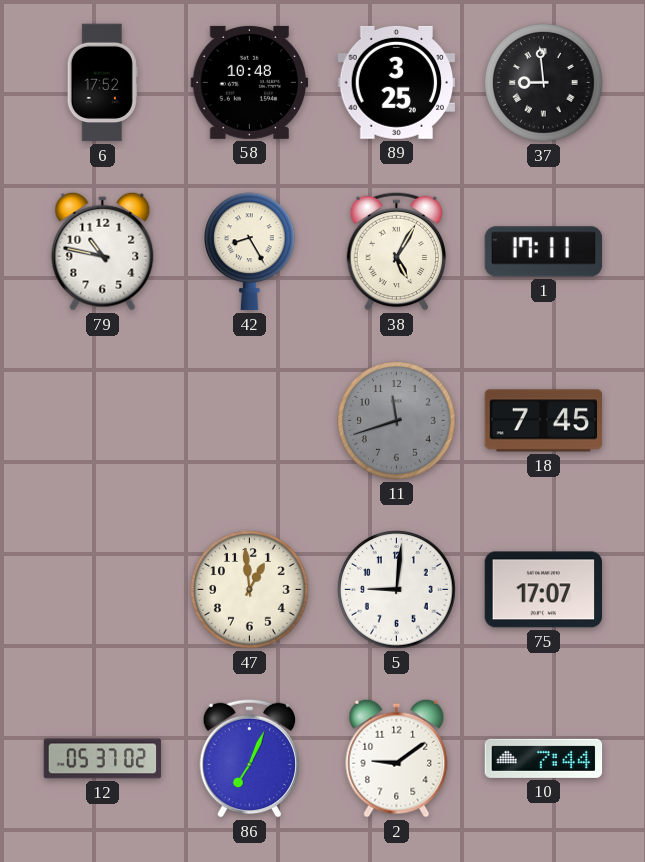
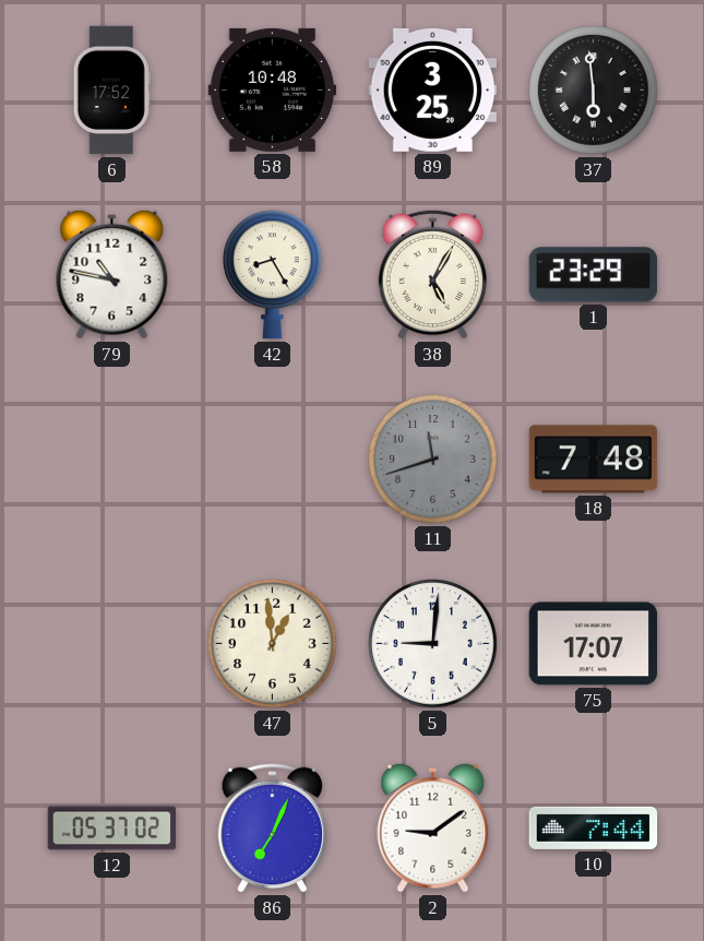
37: 8:59 -> 5:59
1: 17:11 -> 23:29
18: 7:45 -> 7:48
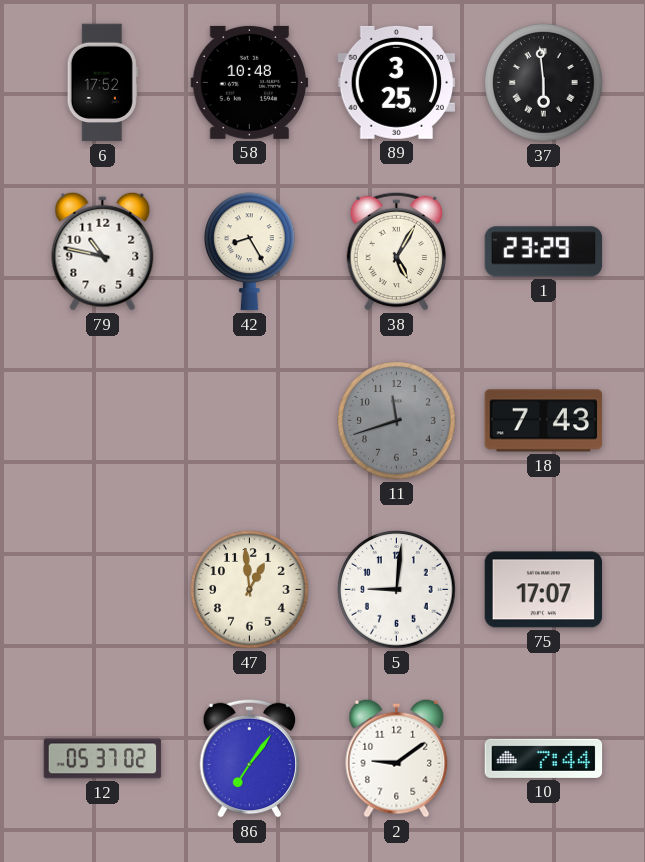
18: 7:48 -> 7:43
86: 7:04 -> 7:06
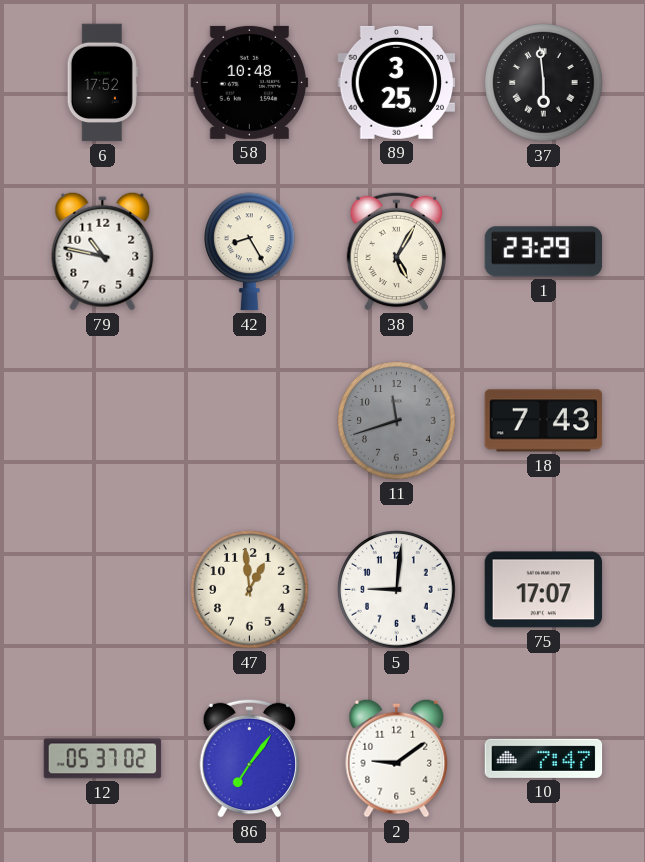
10: 7:44 -> 7:47
